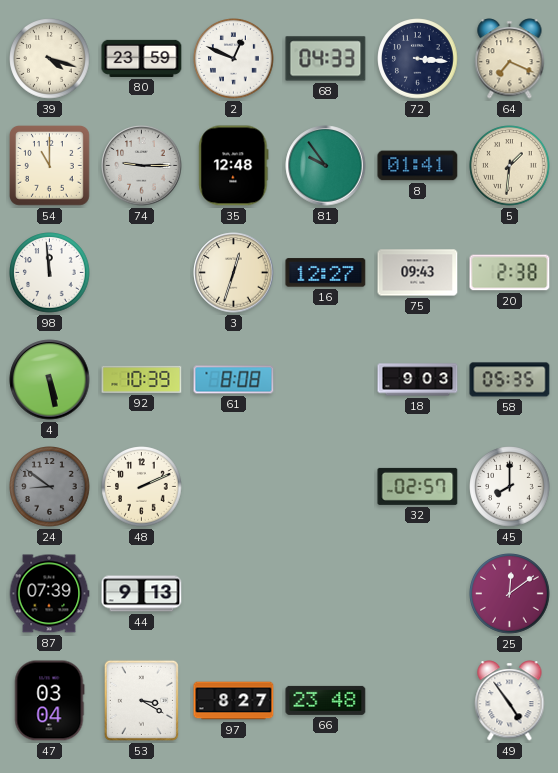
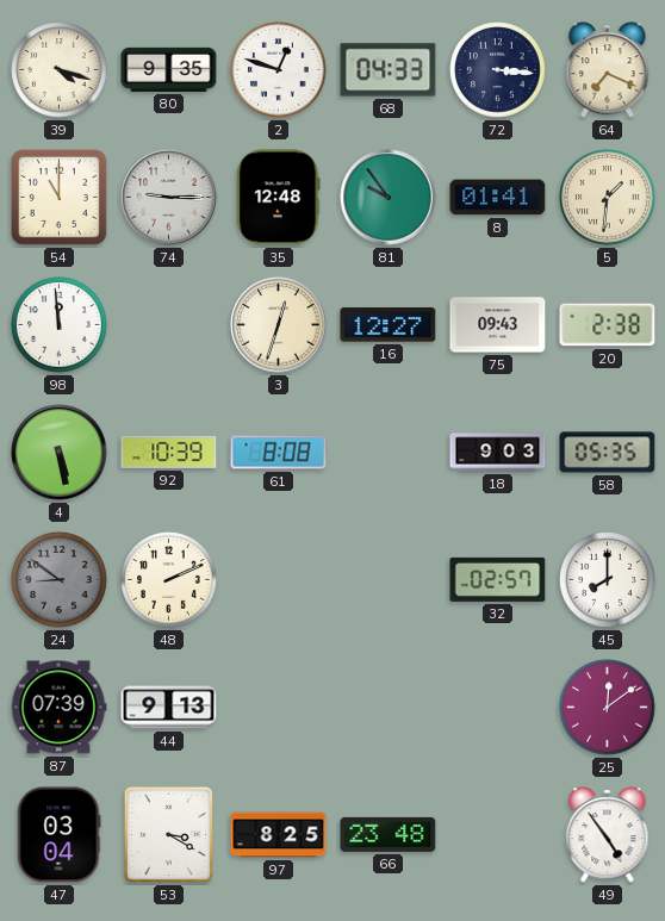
80: 23:59 -> 9:35
2: 12:49 -> 12:48
97: 8:27 -> 8:25
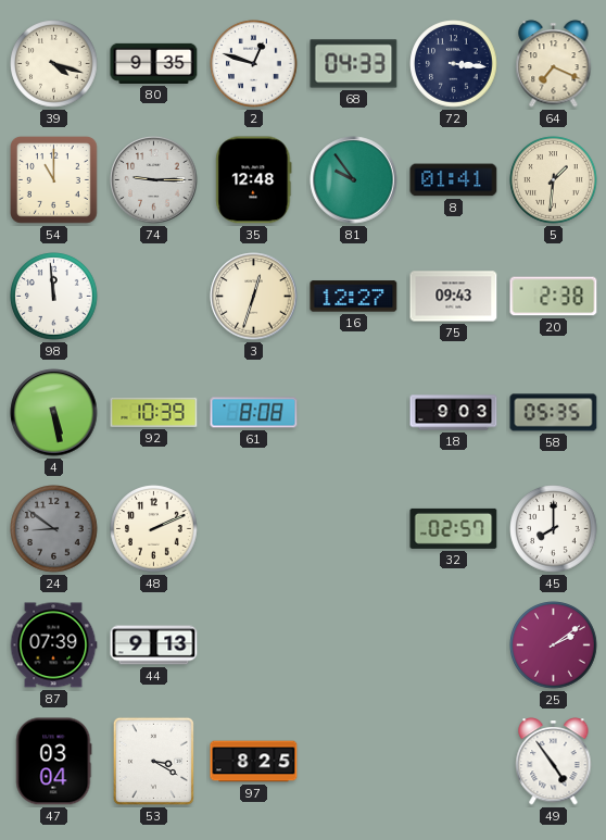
25: 12:09 -> 2:09
66: 23:48 -> none
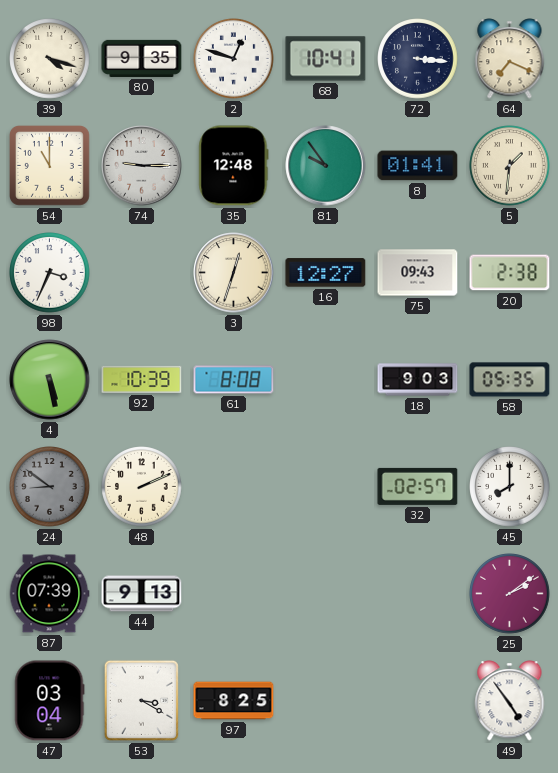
68: 04:33 -> 10:41
98: 11:59 -> 3:34
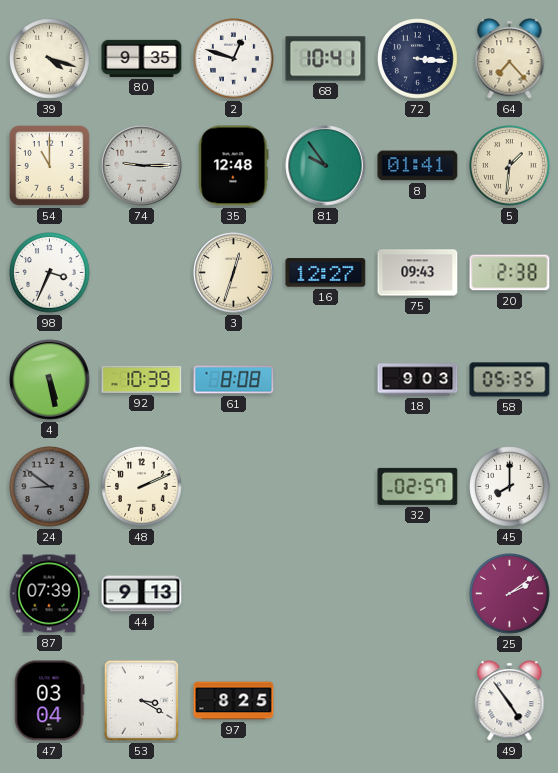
64: 7:19 -> 7:23
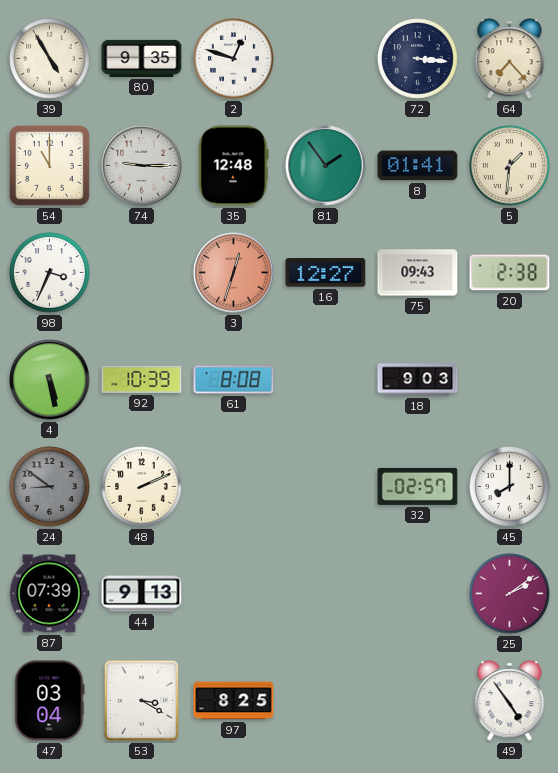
39: 4:18 -> 4:55
68: 10:41 -> none
81: 9:54 -> 1:54
3 dial: cream -> salmon
58: 05:35 -> none
